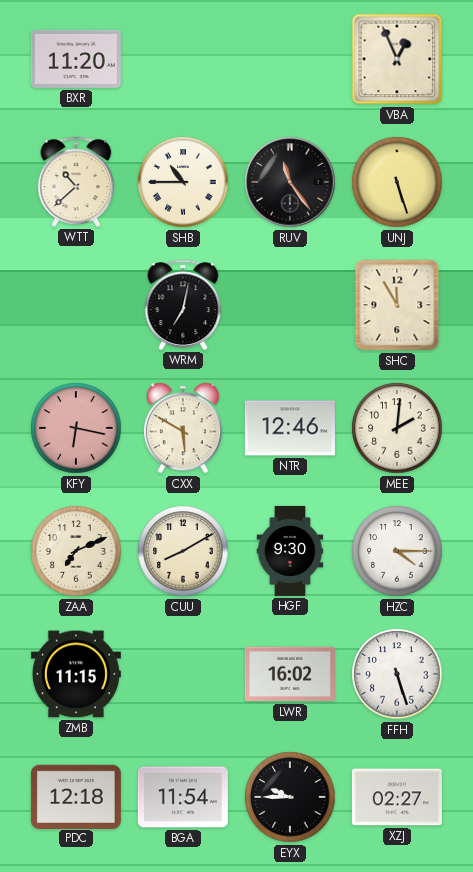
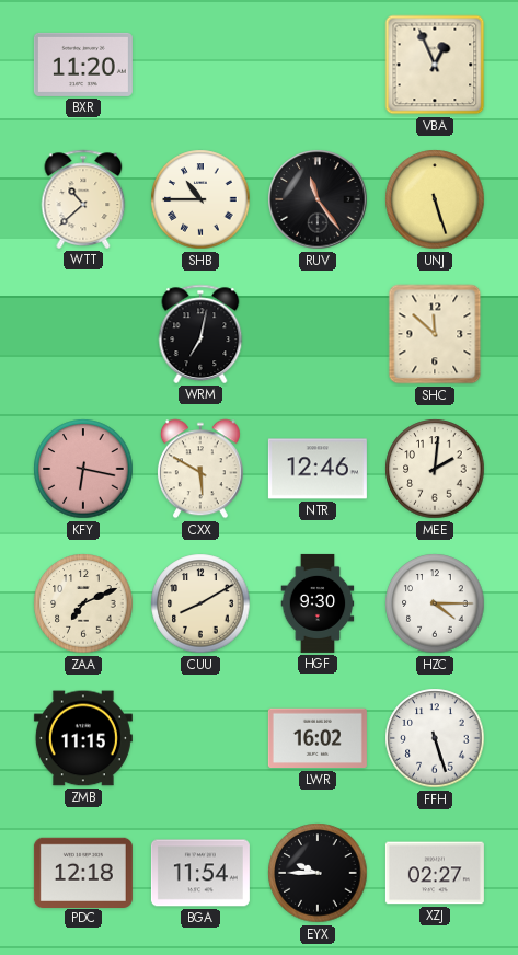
SHC: 11:55 -> 11:52
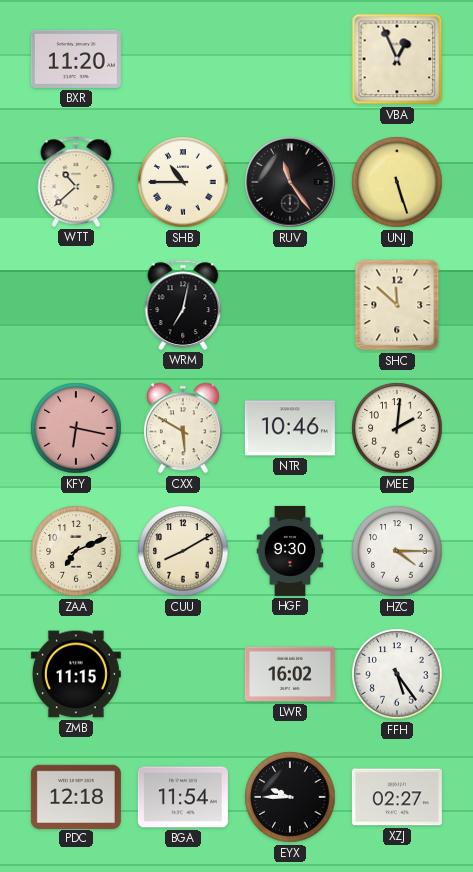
NTR: 12:46 -> 10:46
FFH: 5:27 -> 5:24
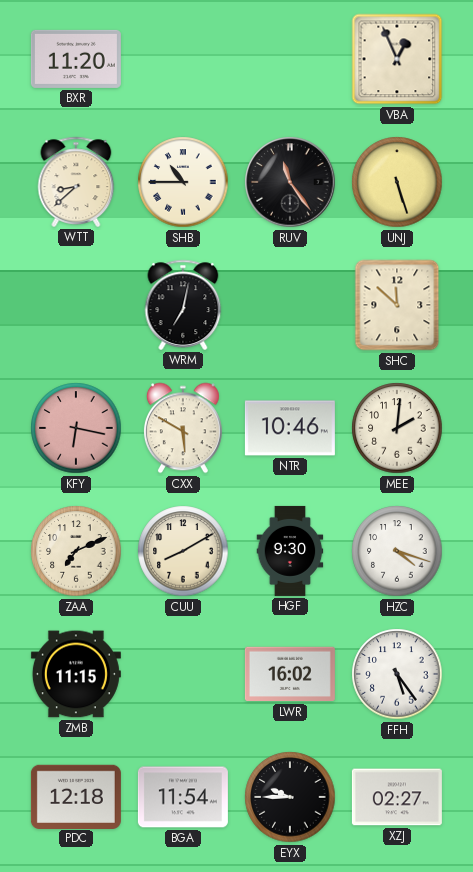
WTT: 10:38 -> 8:38
HZC: 4:15 -> 4:18
